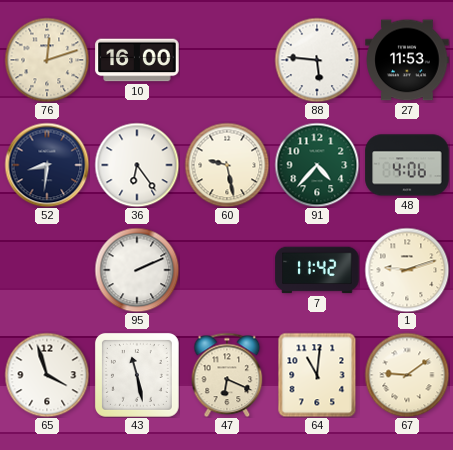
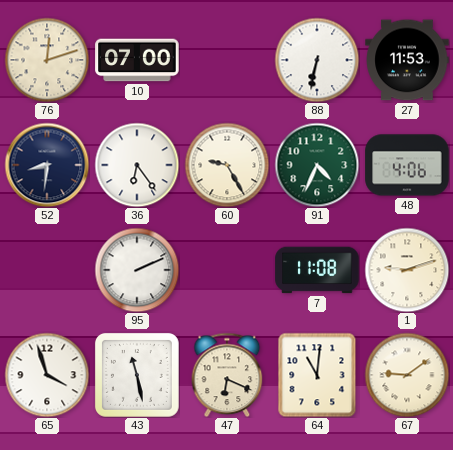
10: 16:00 -> 07:00
88: 5:46 -> 6:32
60: 9:28 -> 9:25
91: 4:37 -> 4:34
7: 11:42 -> 11:08
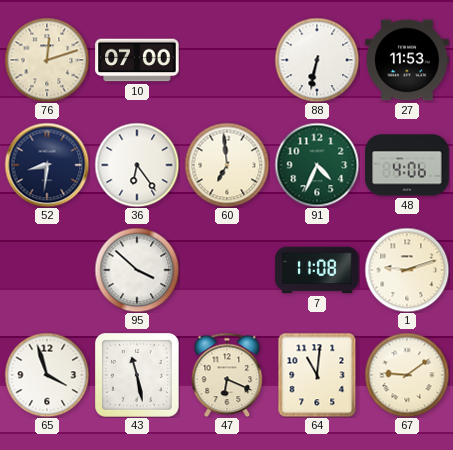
60: 9:25 -> 6:59
95: 2:11 -> 3:52
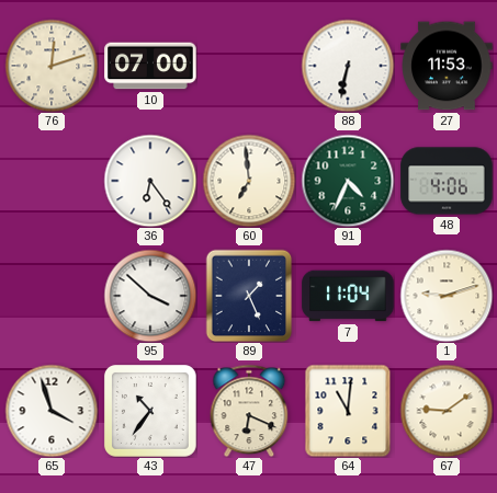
52: 8:31 -> none
89: none -> 1:26
7: 11:08 -> 11:04
43: 11:28 -> 10:36
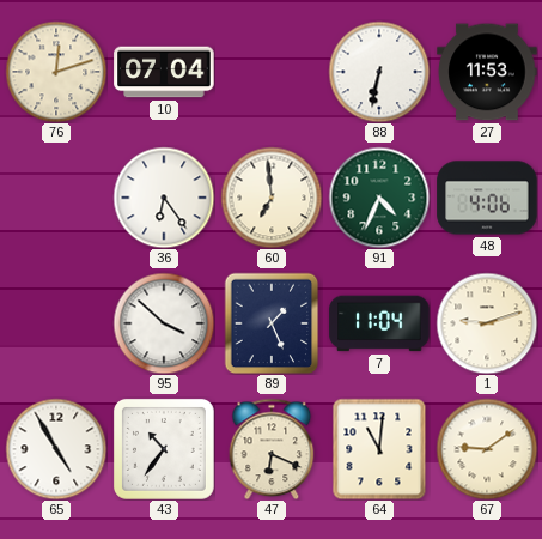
10: 07:00 -> 07:04
65: 3:57 -> 4:55
